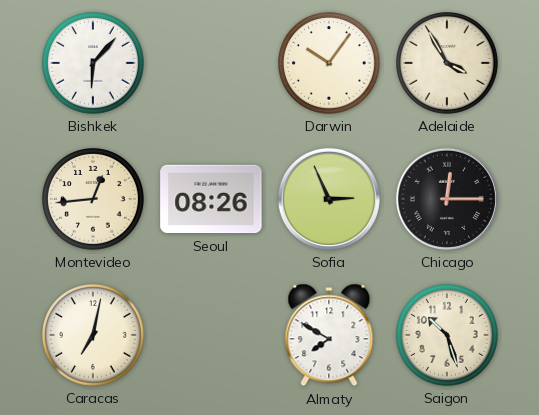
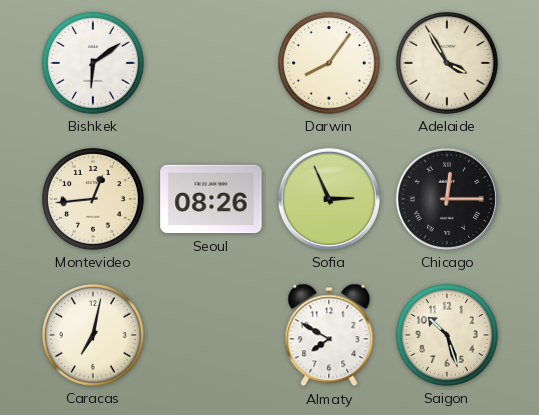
Bishkek: 6:07 -> 6:09
Darwin: 10:06 -> 8:06
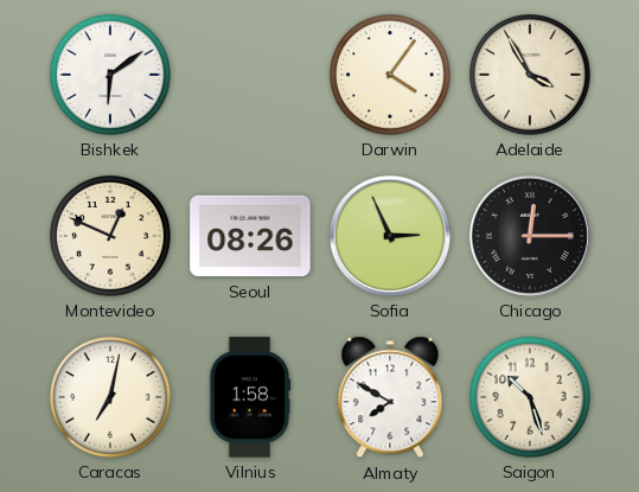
Darwin: 8:06 -> 4:06
Montevideo: 12:44 -> 12:49
Vilnius: none -> 1:58
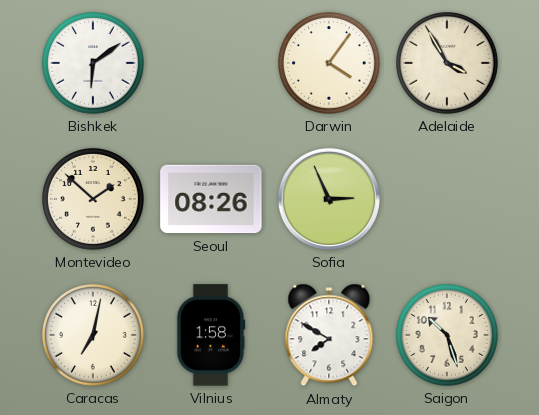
Montevideo: 12:49 -> 1:52
Chicago: 12:15 -> none
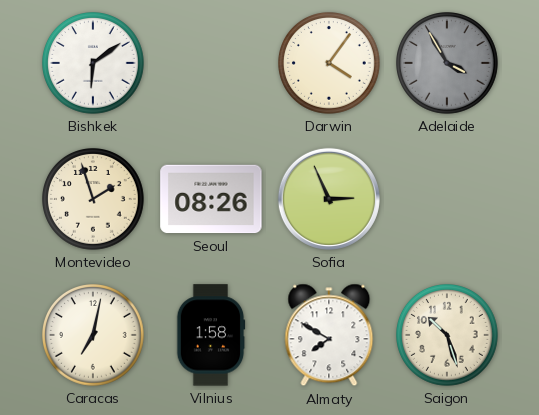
Adelaide dial: cream -> grey
Montevideo: 1:52 -> 1:57
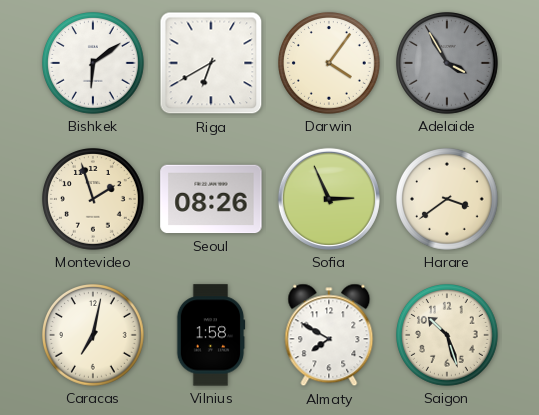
Riga: none -> 6:40
Harare: none -> 3:39
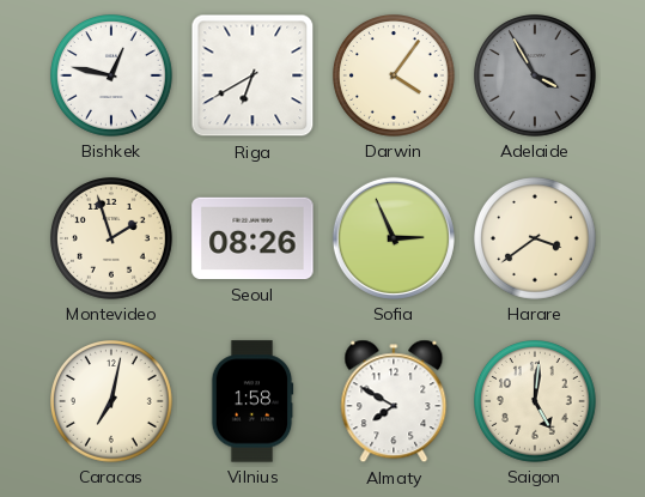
Bishkek: 6:09 -> 12:47
Saigon: 10:27 -> 5:01
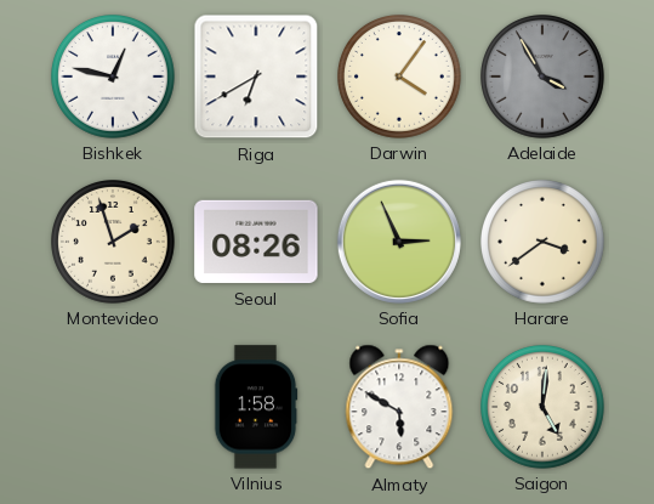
Caracas: 7:02 -> none
Almaty: 7:50 -> 5:50
